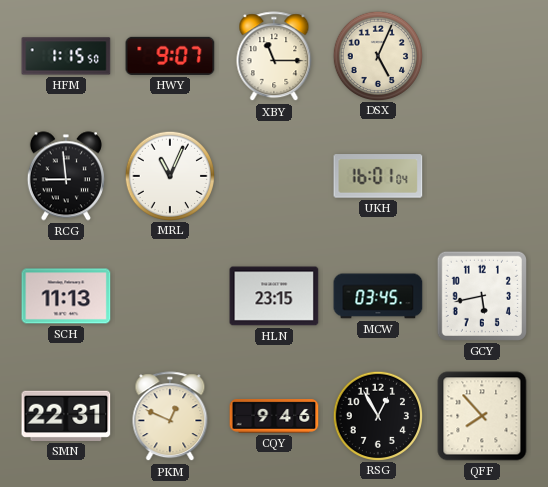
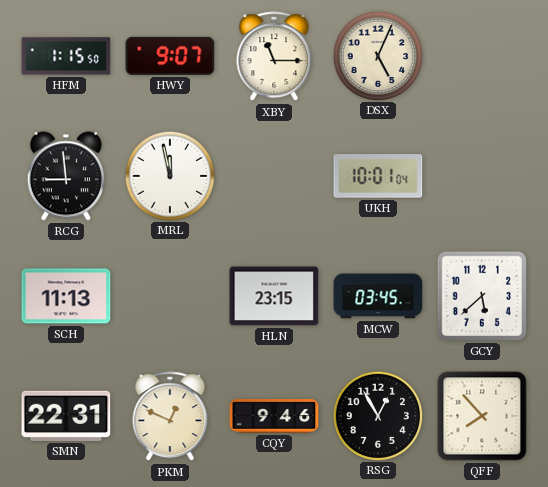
MRL: 11:04 -> 11:58
UKH: 16:01 -> 10:01
GCY: 5:43 -> 5:38
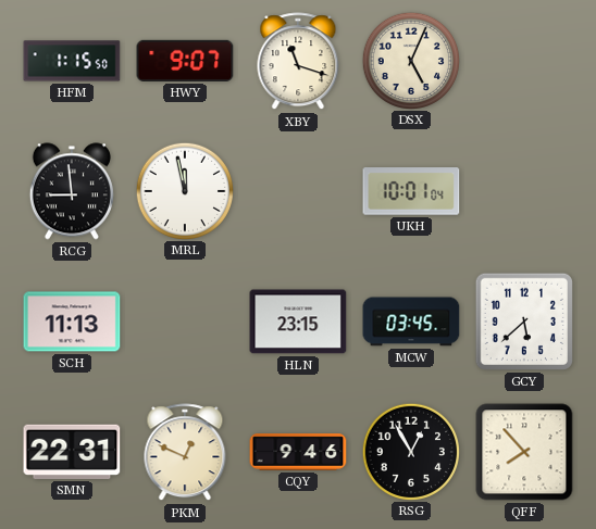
XBY: 11:15 -> 11:18
